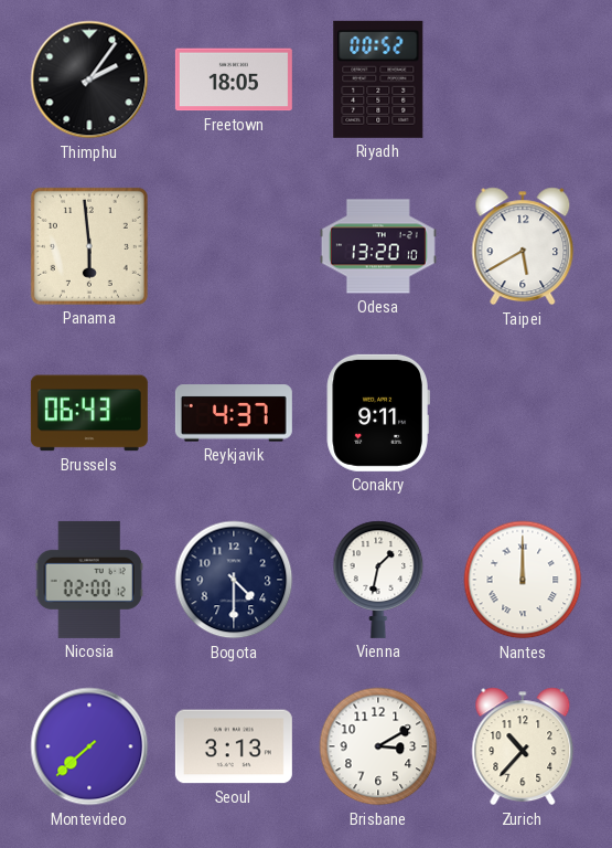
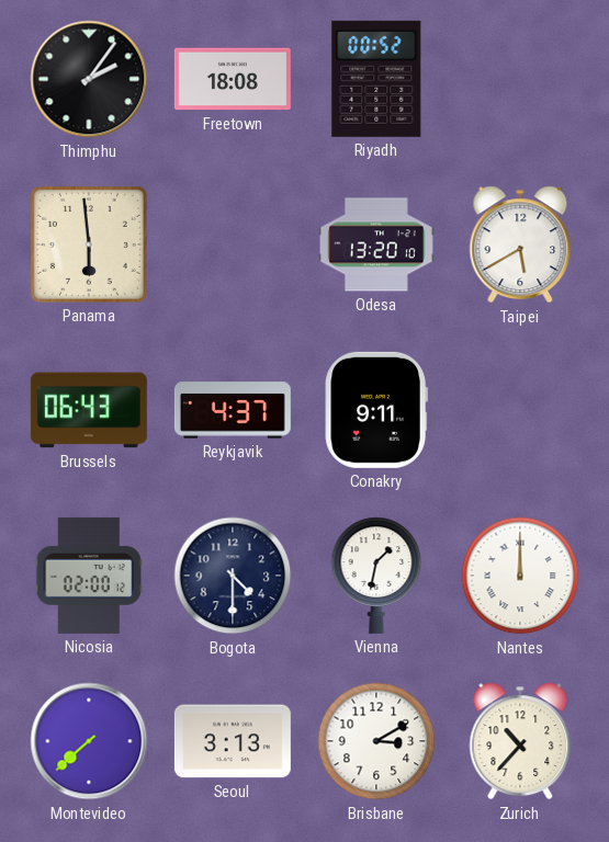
Freetown: 18:05 -> 18:08
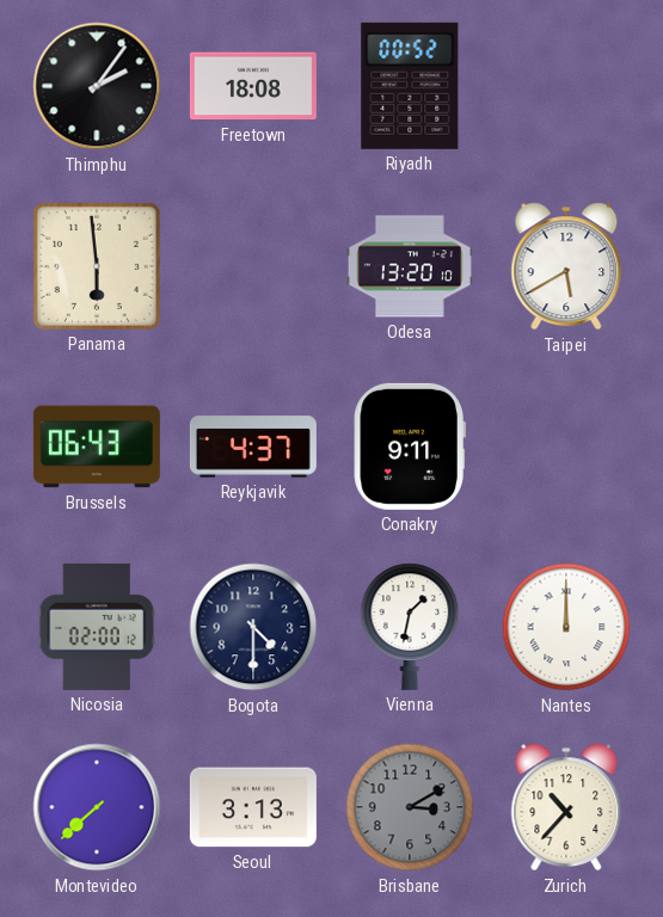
Brisbane dial: white -> grey
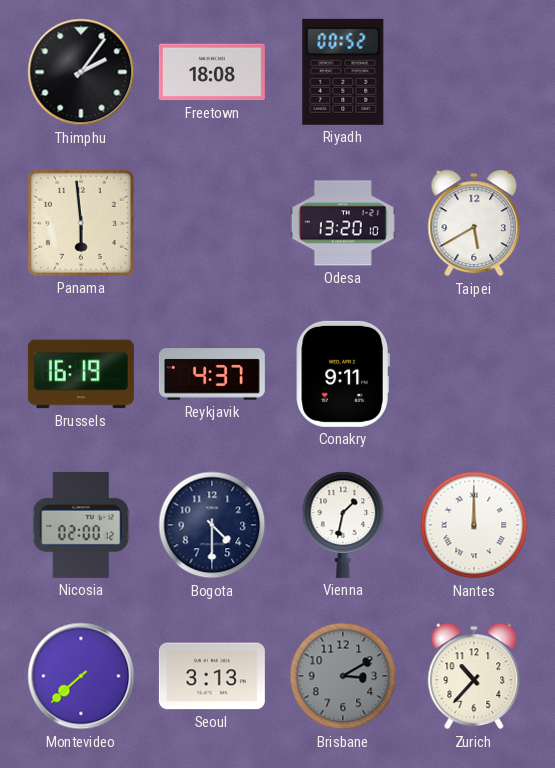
Brussels: 06:43 -> 16:19
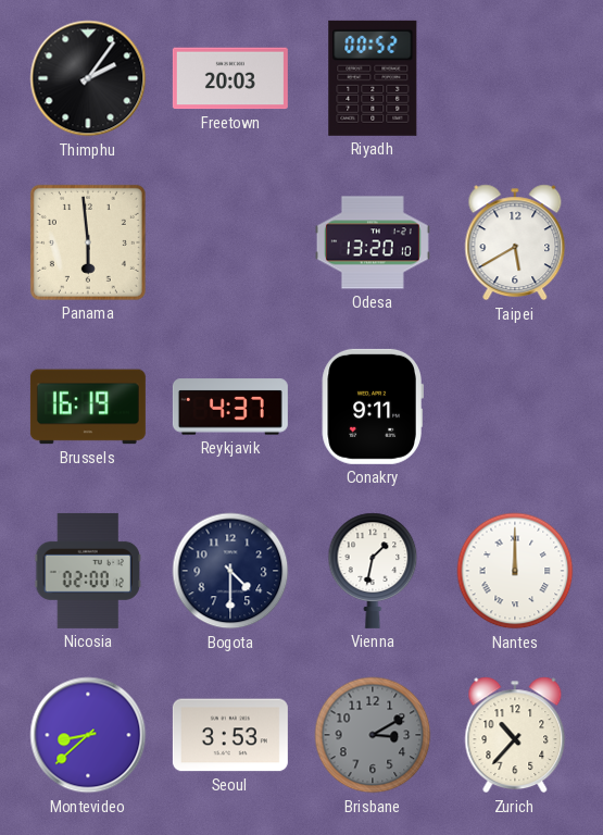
Freetown: 18:08 -> 20:03
Montevideo: 7:38 -> 8:38
Seoul: 3:13 -> 3:53
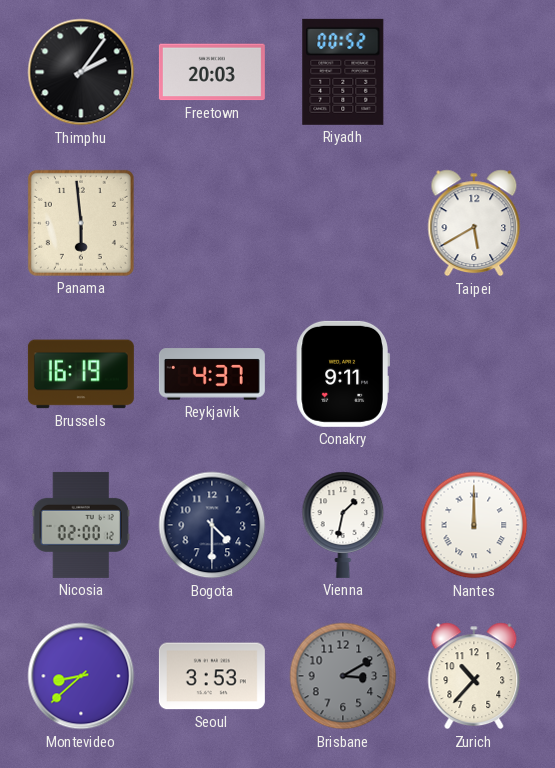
Odesa: 13:20 -> none
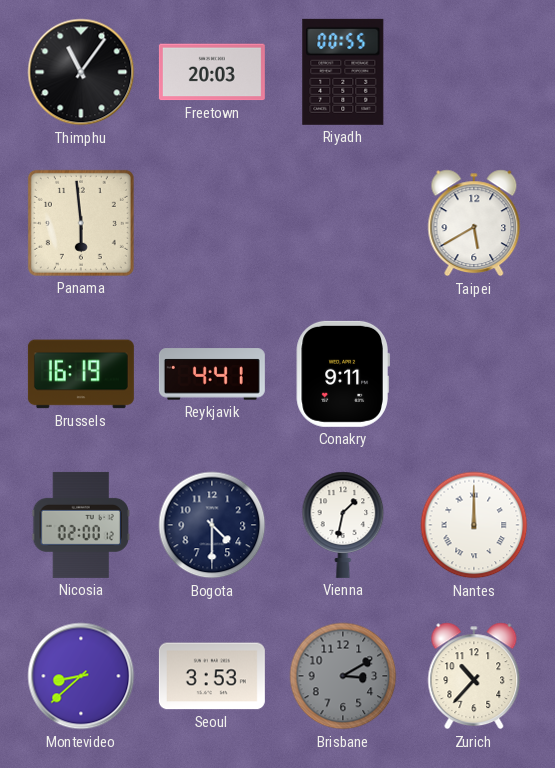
Thimphu: 2:06 -> 11:06
Riyadh: 00:52 -> 00:55
Reykjavik: 4:37 -> 4:41
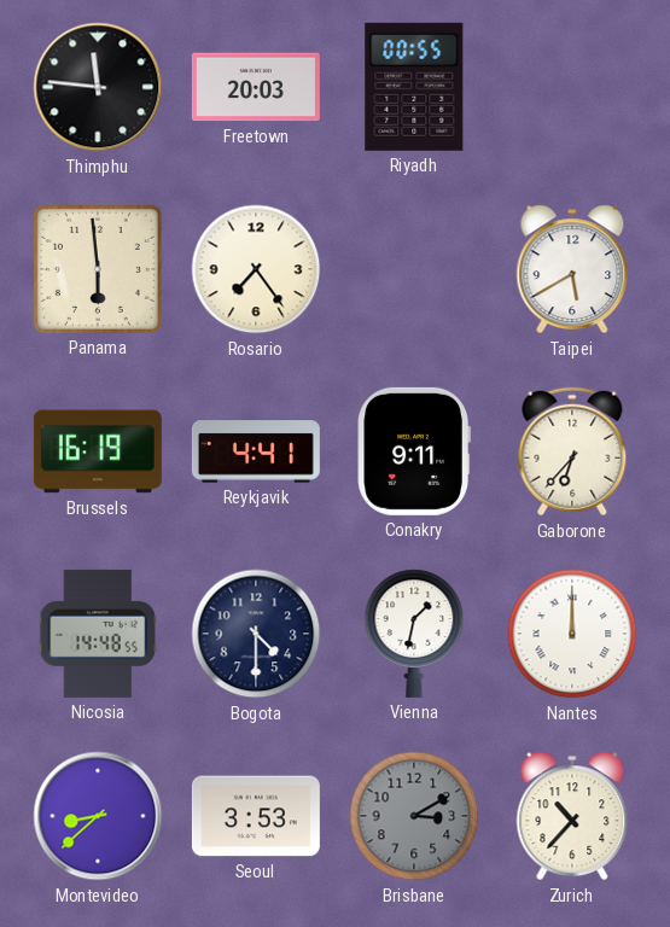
Thimphu: 11:06 -> 11:46
Rosario: none -> 7:24
Gaborone: none -> 6:37
Nicosia: 02:00 -> 14:48
